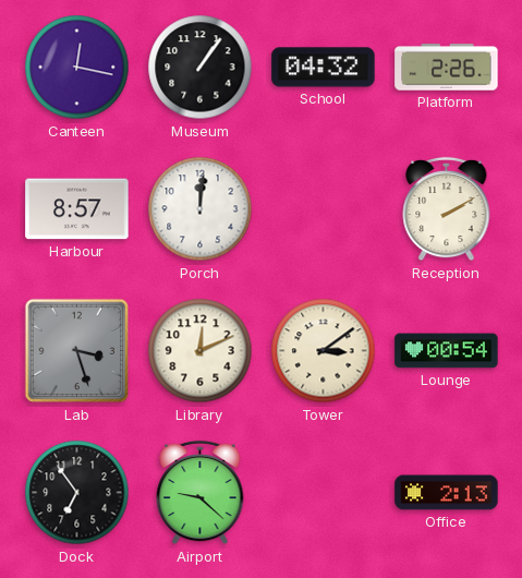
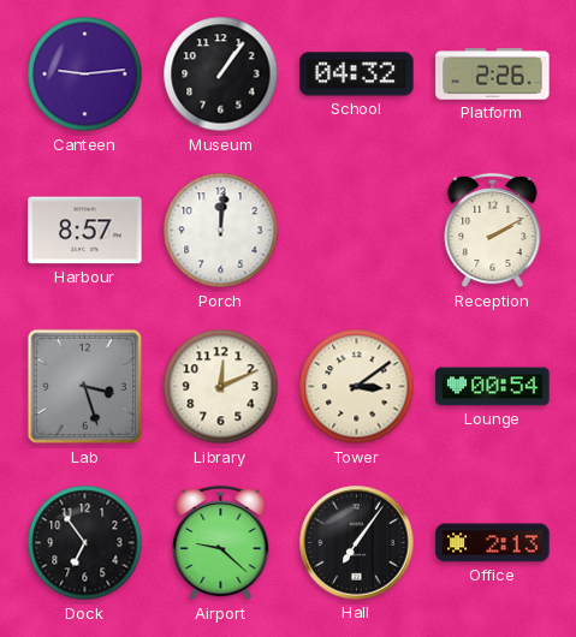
Canteen: 12:17 -> 9:14
Hall: none -> 7:06
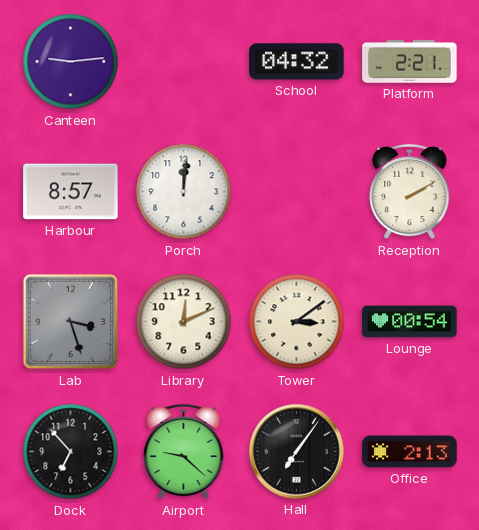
Museum: 1:06 -> none
Platform: 2:26 -> 2:21
Dock: 6:54 -> 6:53
